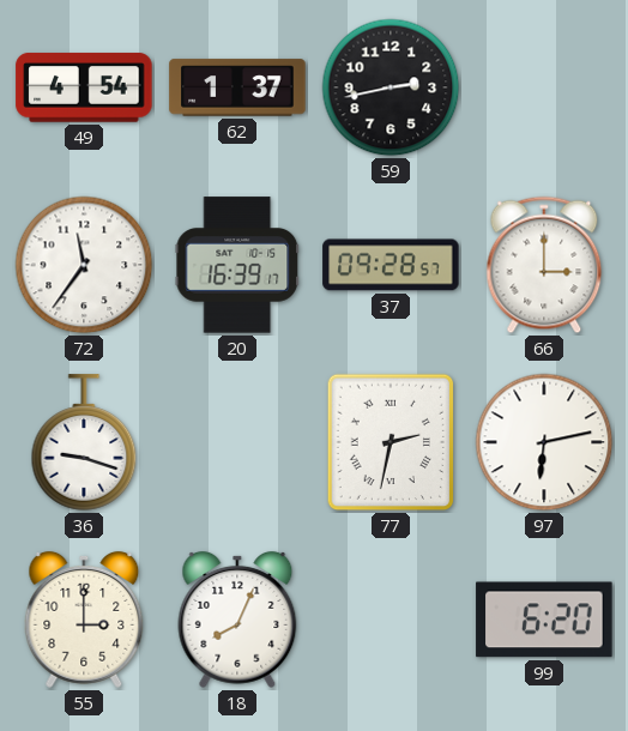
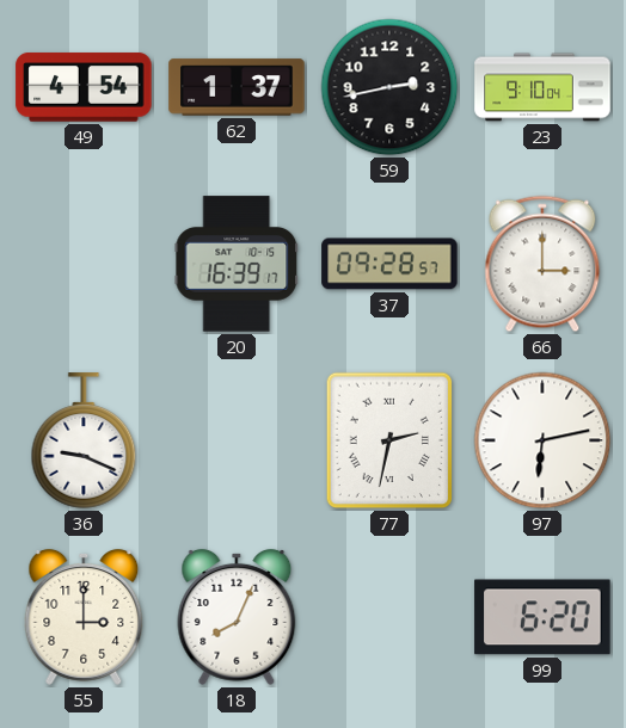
23: none -> 9:10
72: 11:36 -> none
36: 9:18 -> 9:19
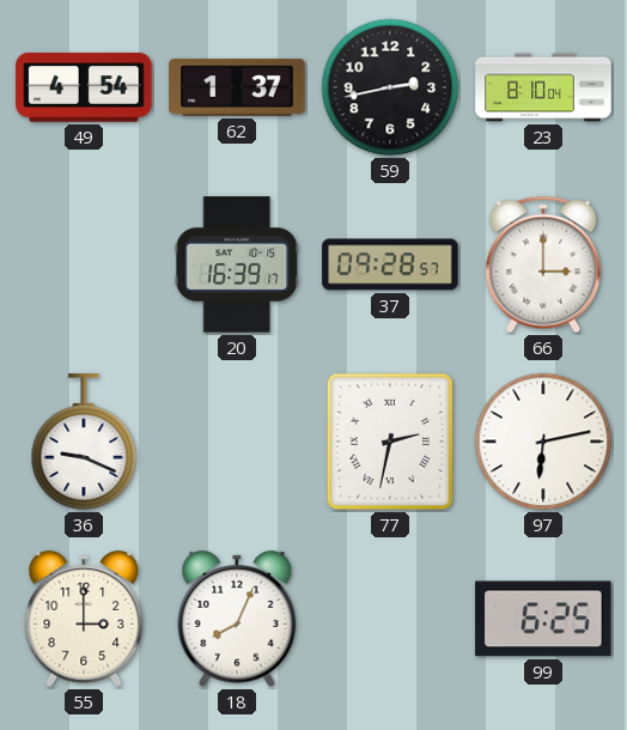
23: 9:10 -> 8:10
99: 6:20 -> 6:25
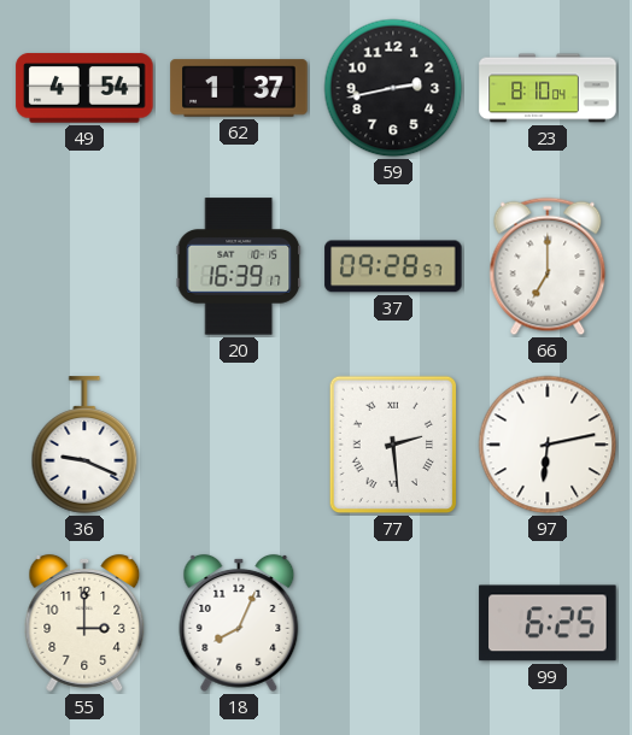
66: 3:00 -> 7:00
77: 2:32 -> 2:29
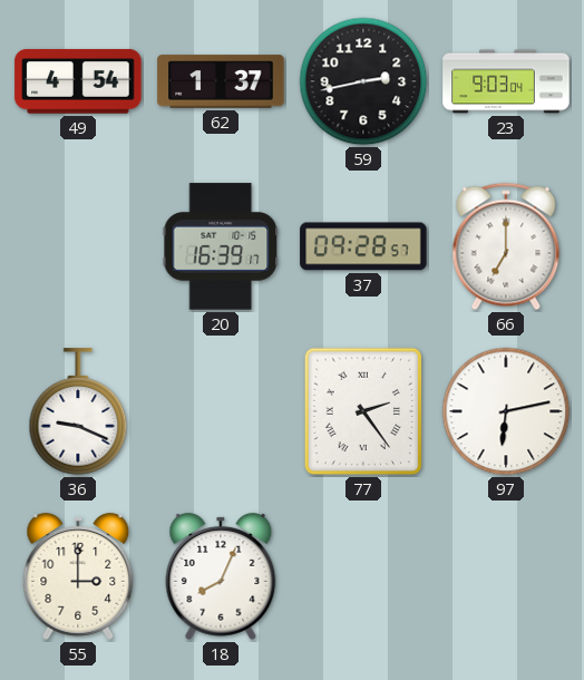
23: 8:10 -> 9:03
77: 2:29 -> 2:24
99: 6:25 -> none
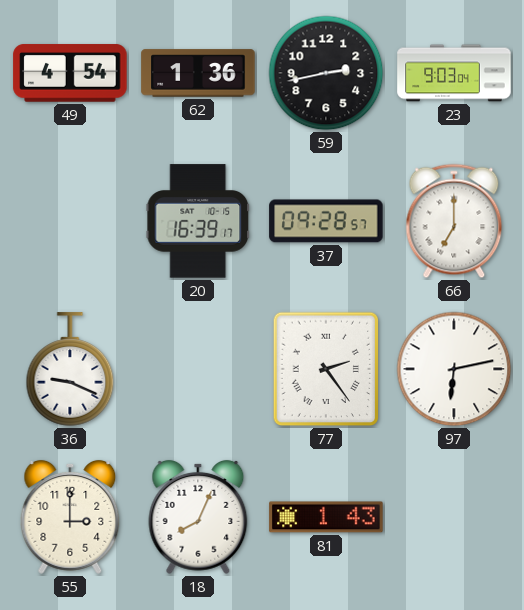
62: 1:37 -> 1:36
81: none -> 1:43
